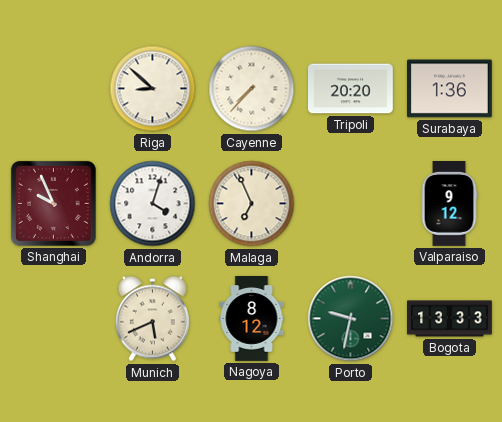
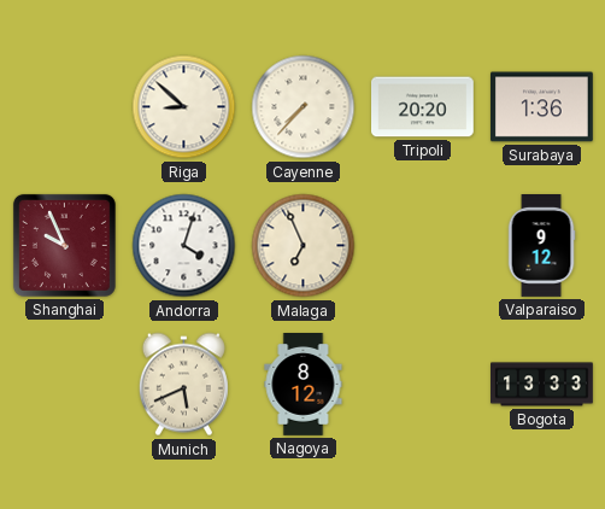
Porto: 9:32 -> none
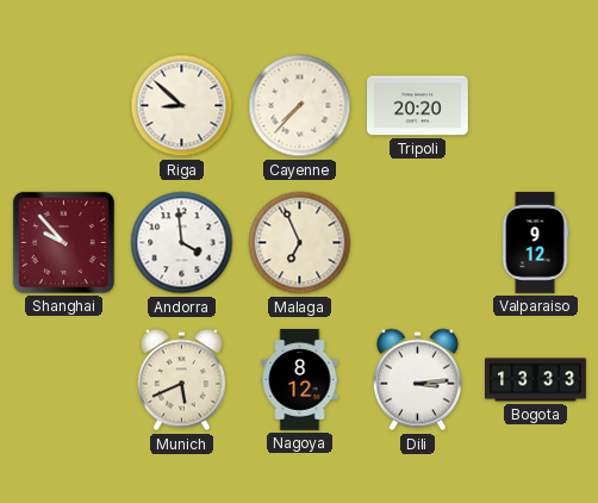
Surabaya: 1:36 -> none
Shanghai: 9:56 -> 9:53
Andorra: 4:03 -> 3:59
Dili: none -> 3:14
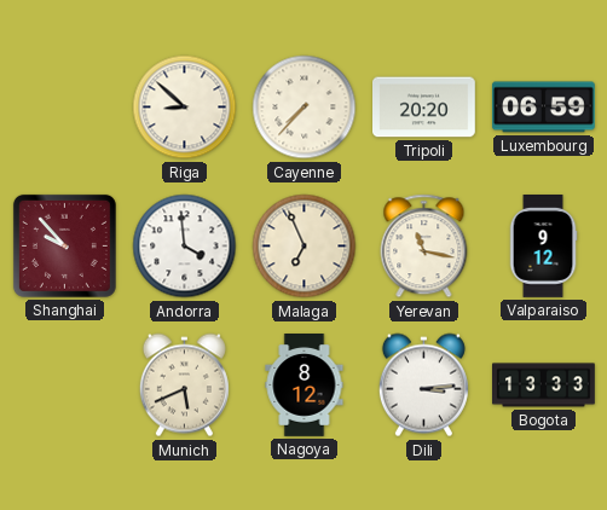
Luxembourg: none -> 06:59
Yerevan: none -> 11:17
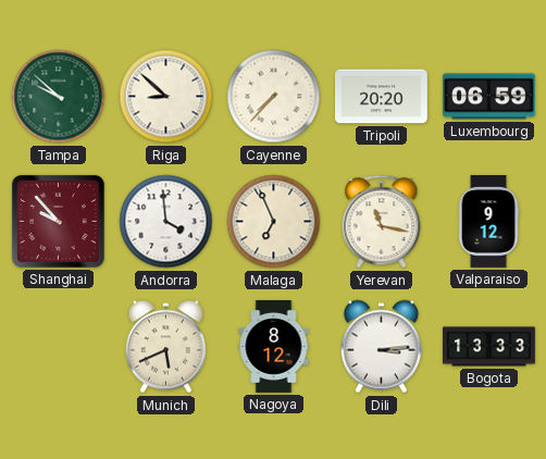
Tampa: none -> 9:52
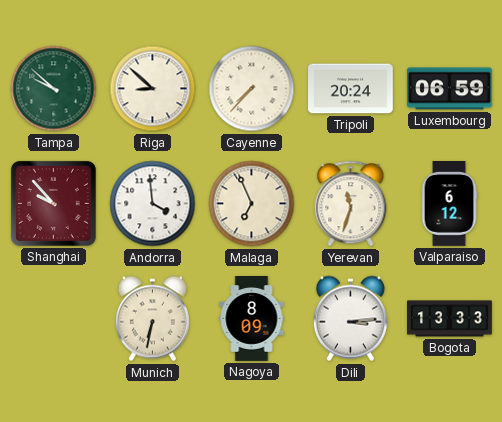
Tripoli: 20:20 -> 20:24
Yerevan: 11:17 -> 11:33
Valparaiso: 9:12 -> 6:12
Munich: 5:41 -> 6:32
Nagoya: 8:12 -> 8:09
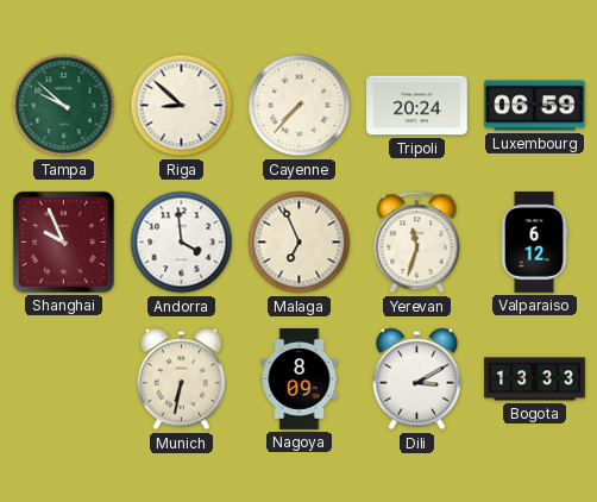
Shanghai: 9:53 -> 9:56
Dili: 3:14 -> 3:10
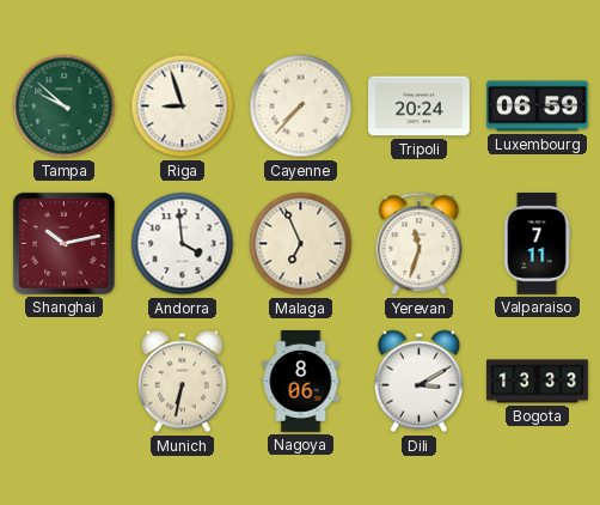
Riga: 8:52 -> 8:57
Shanghai: 9:56 -> 10:13
Valparaiso: 6:12 -> 7:11
Nagoya: 8:09 -> 8:06
